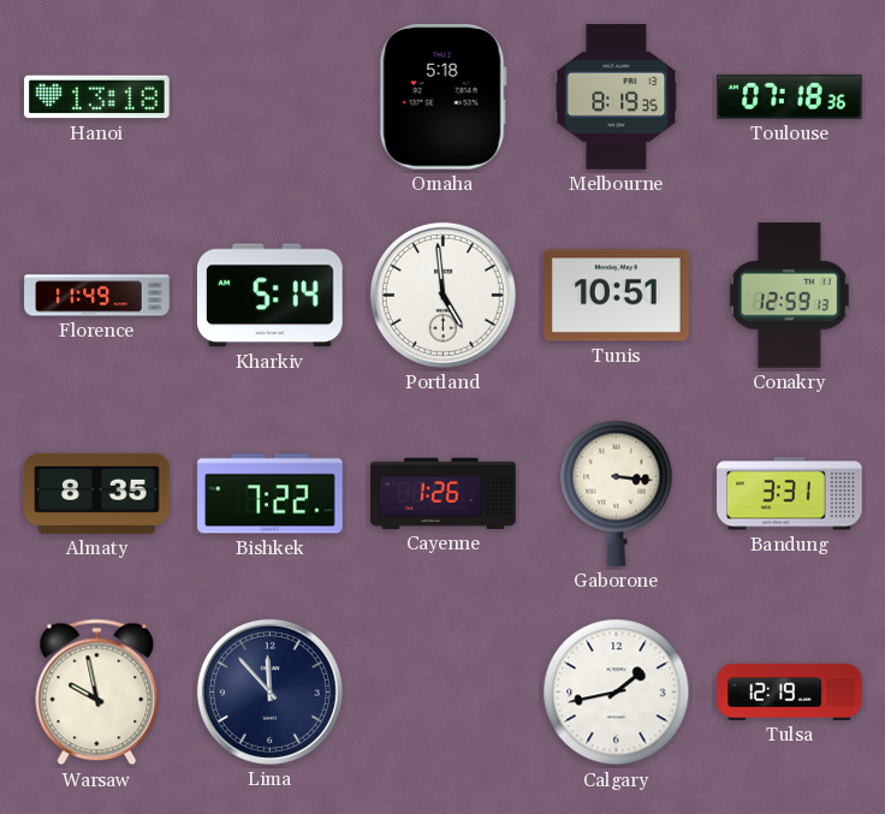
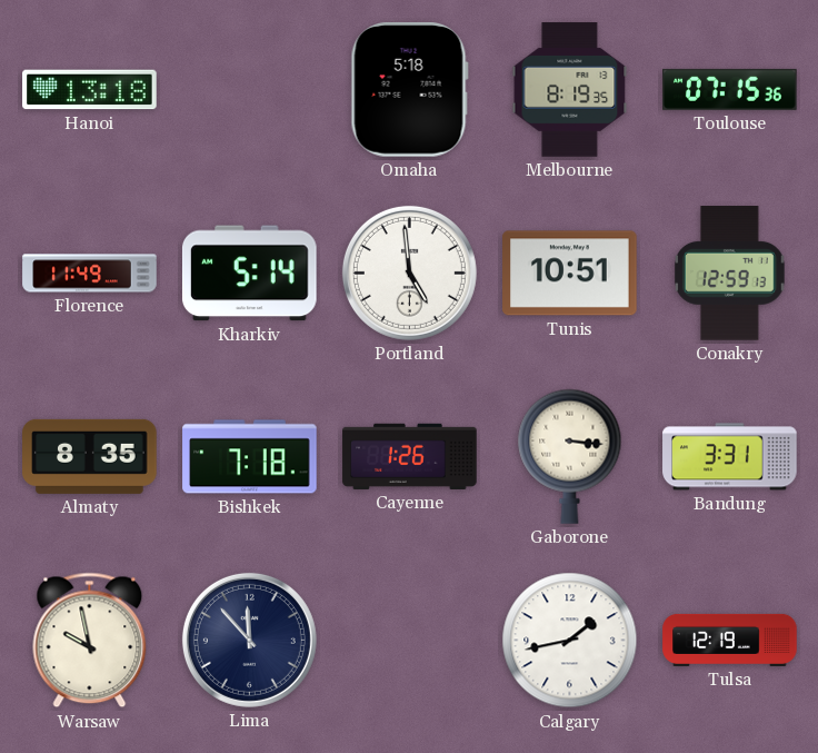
Toulouse: 07:18 -> 07:15
Bishkek: 7:22 -> 7:18
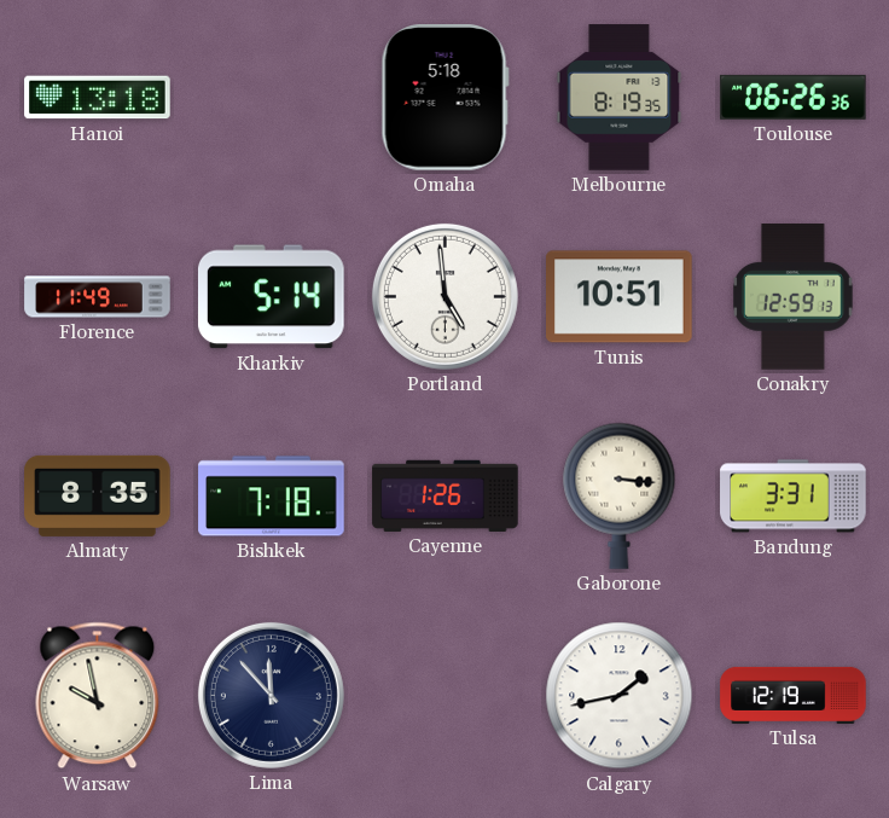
Toulouse: 07:15 -> 06:26
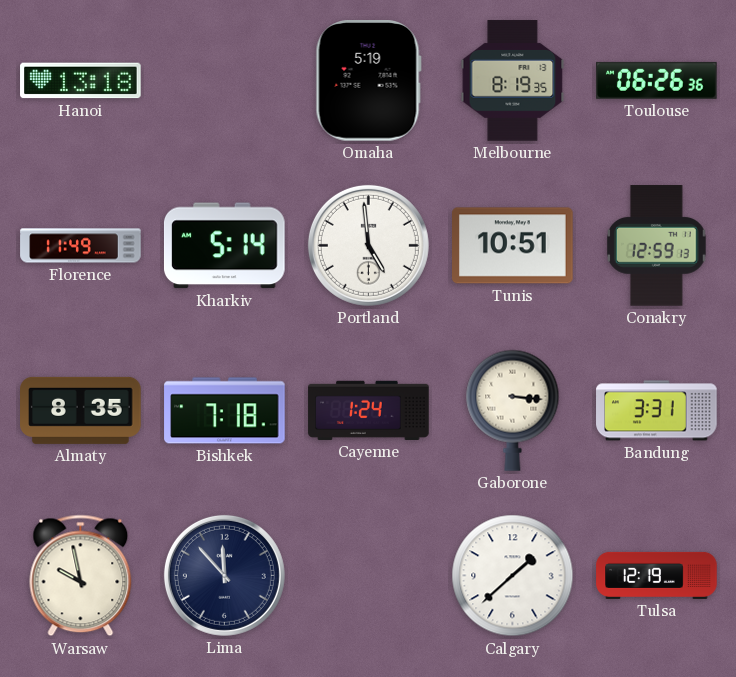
Omaha: 5:18 -> 5:19
Cayenne: 1:26 -> 1:24
Calgary: 1:43 -> 1:38
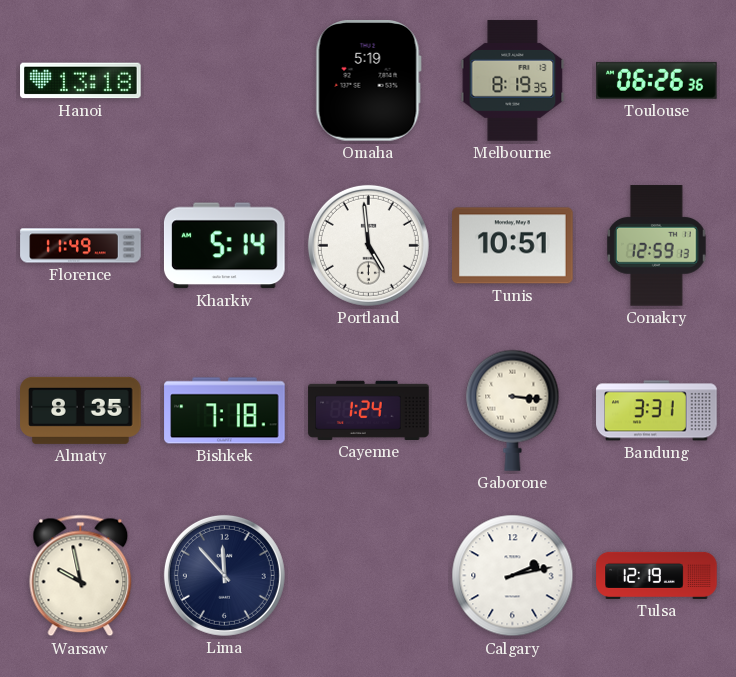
Calgary: 1:38 -> 2:13
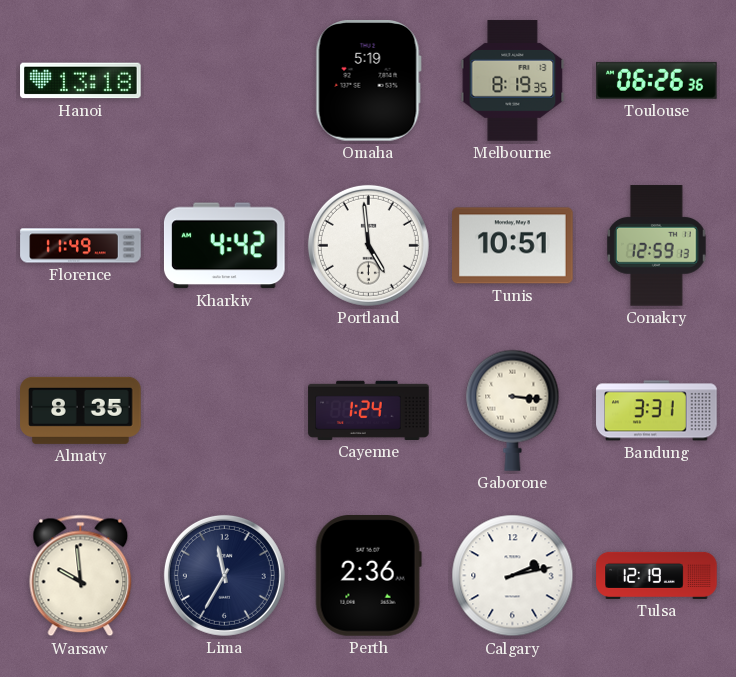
Kharkiv: 5:14 -> 4:42
Bishkek: 7:18 -> none
Warsaw: 9:58 -> 9:59
Lima: 11:53 -> 11:35
Perth: none -> 2:36
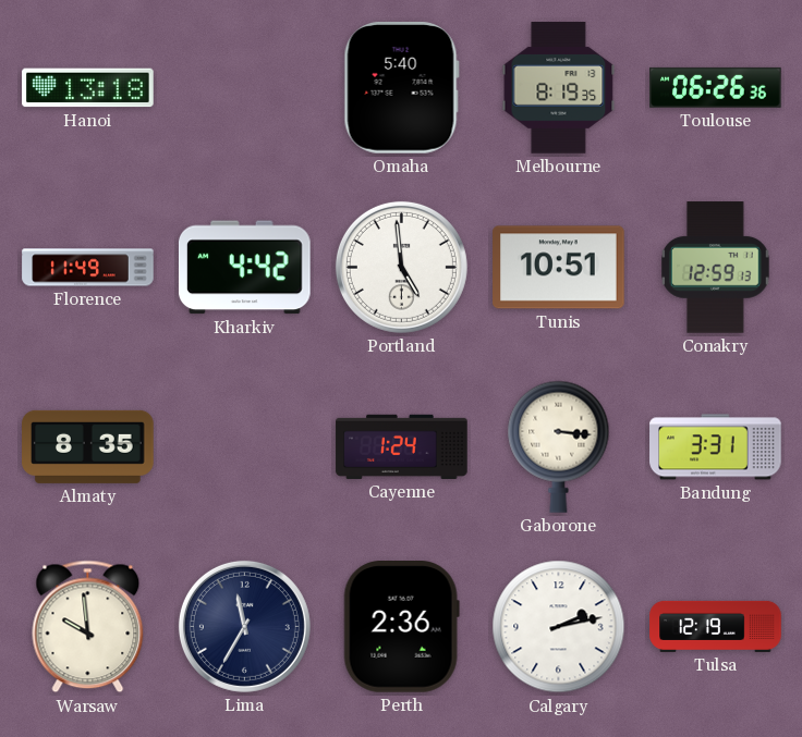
Omaha: 5:19 -> 5:40
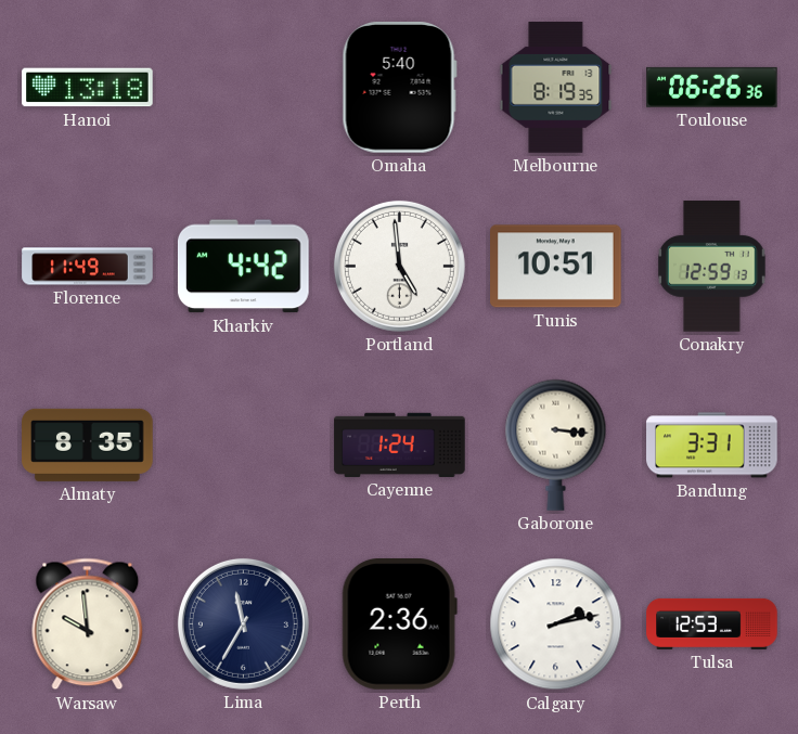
Tulsa: 12:19 -> 12:53
